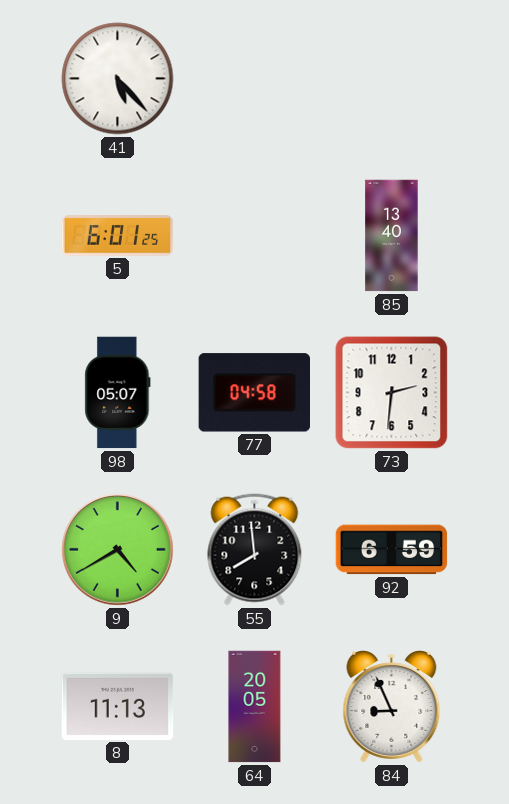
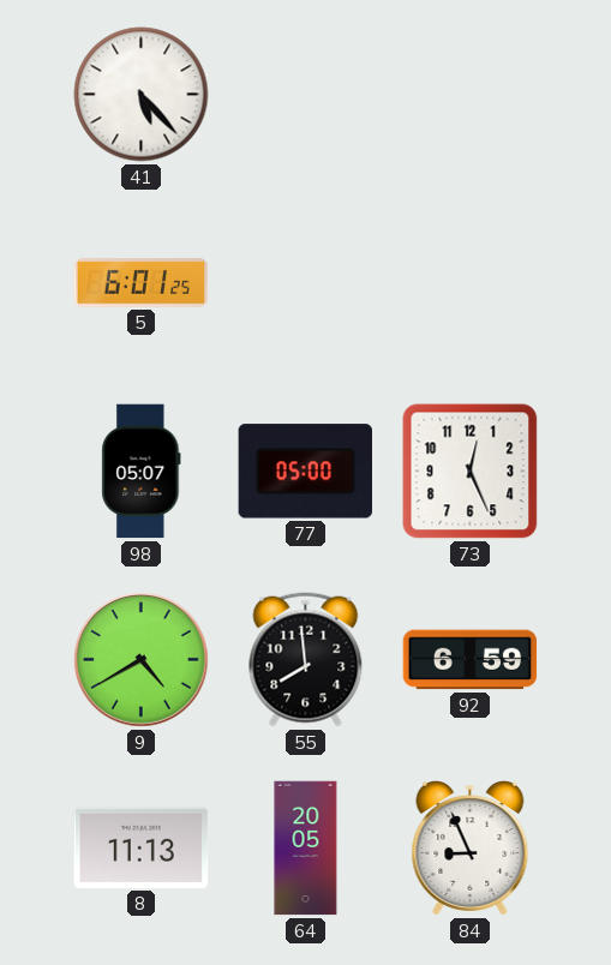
85: 13:40 -> none
77: 04:58 -> 05:00
73: 2:31 -> 12:26
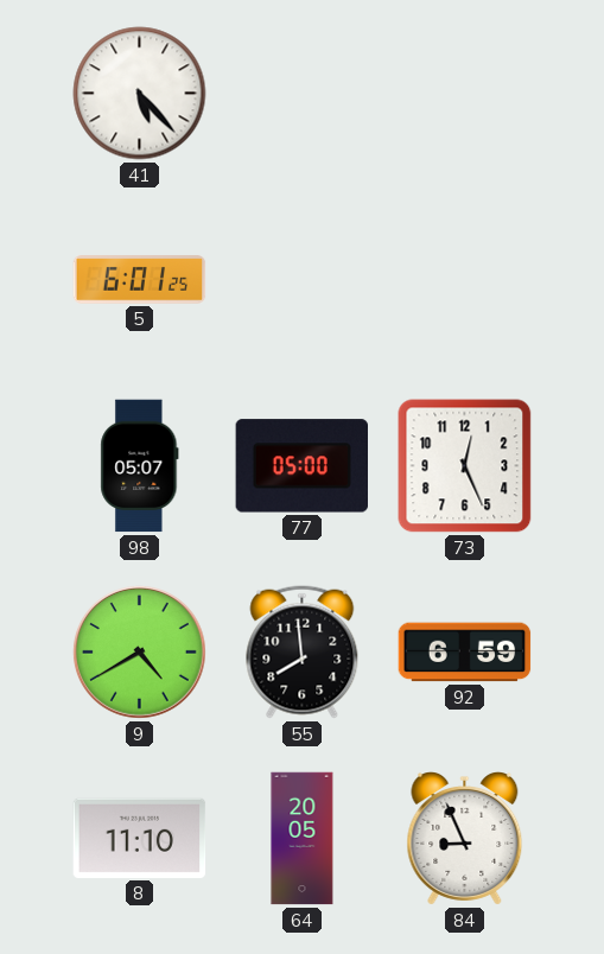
8: 11:13 -> 11:10
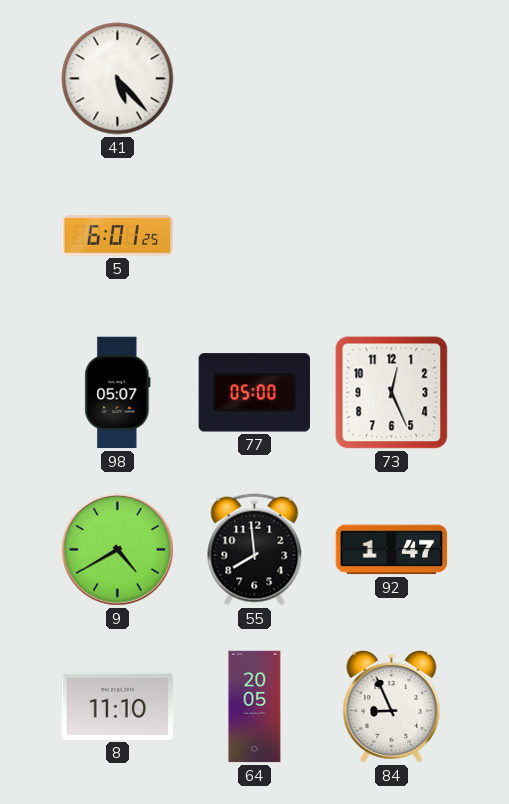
92: 6:59 -> 1:47
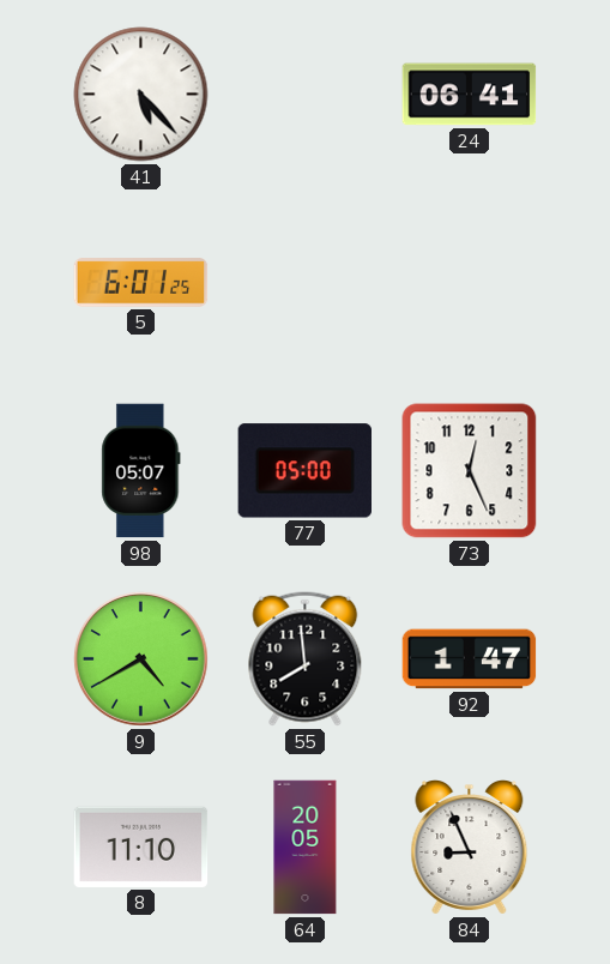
24: none -> 06:41
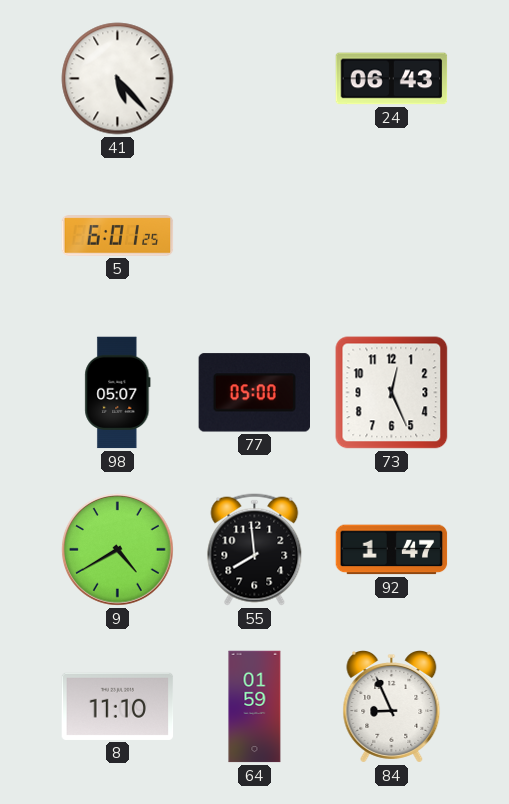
24: 06:41 -> 06:43
64: 20:05 -> 01:59
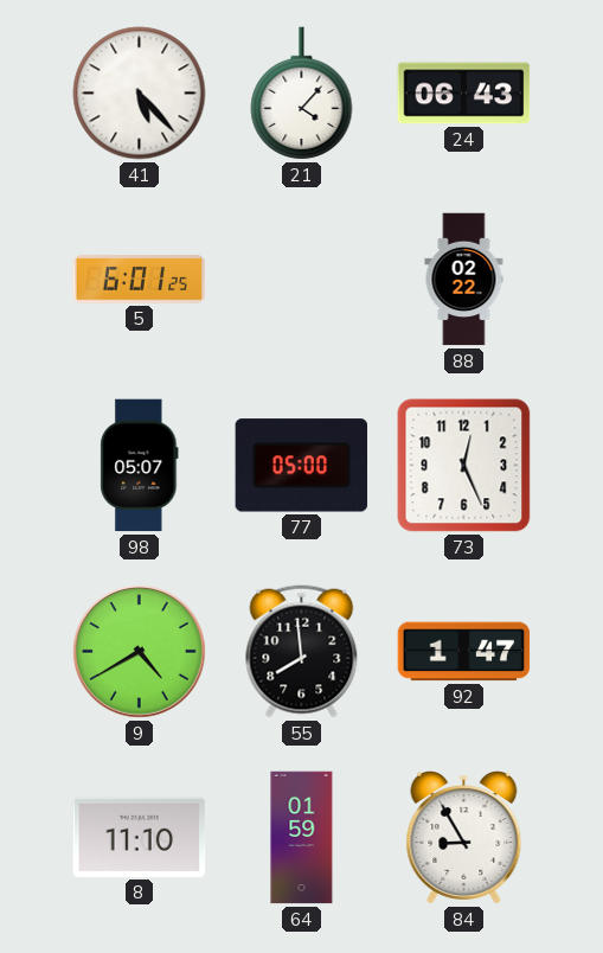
21: none -> 4:07
88: none -> 02:22
84: 8:56 -> 8:55
